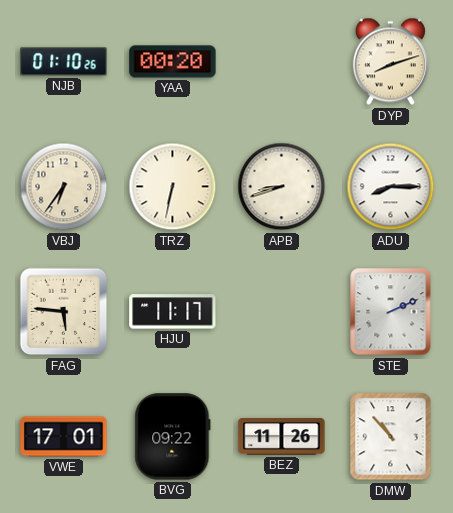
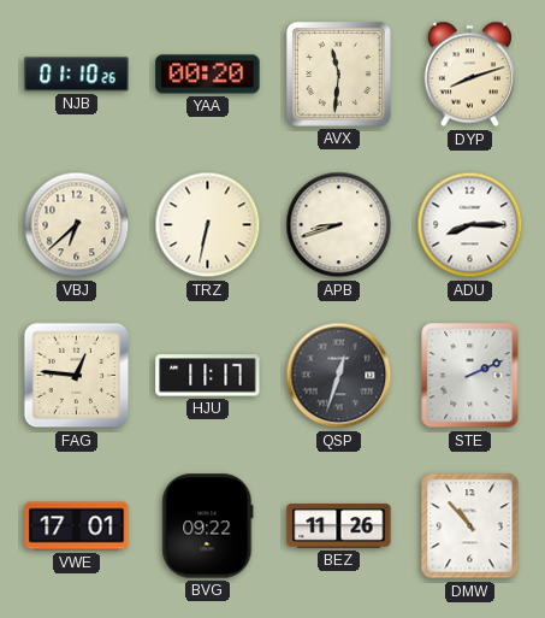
AVX: none -> 11:31
VBJ: 6:36 -> 6:38
FAG: 5:46 -> 12:46
QSP: none -> 12:33
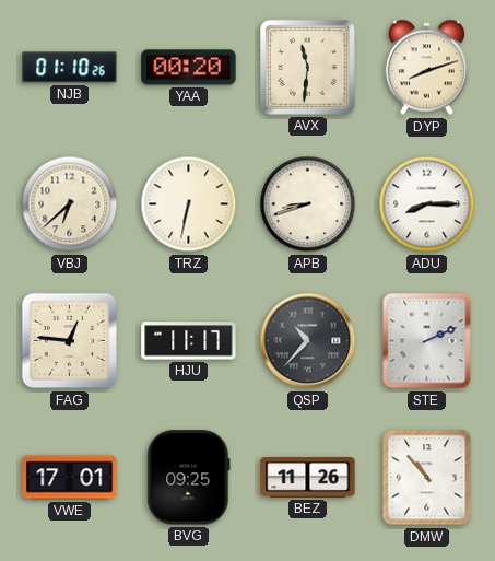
QSP: 12:33 -> 10:37
BVG: 09:22 -> 09:25
